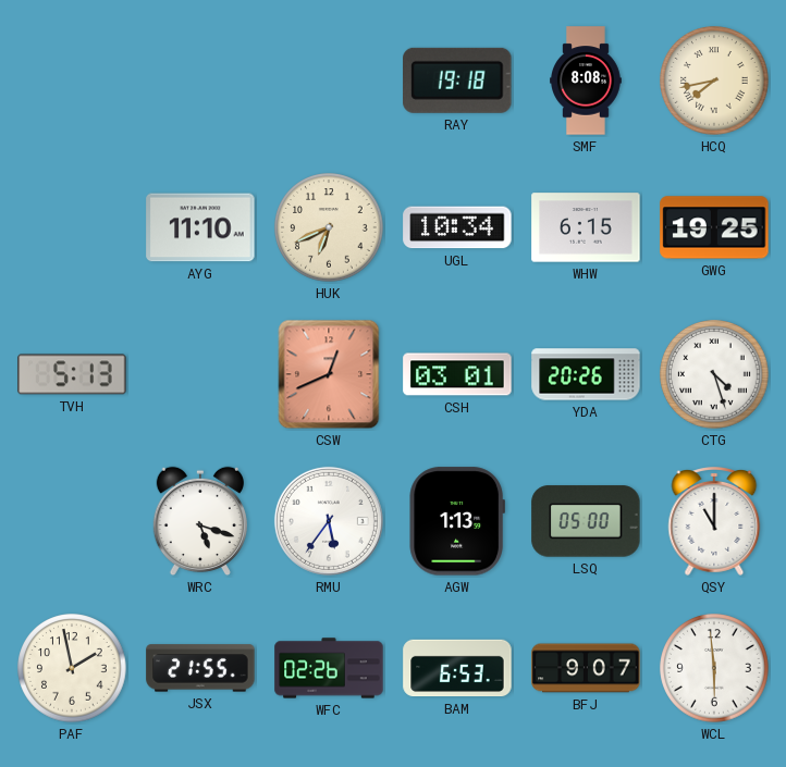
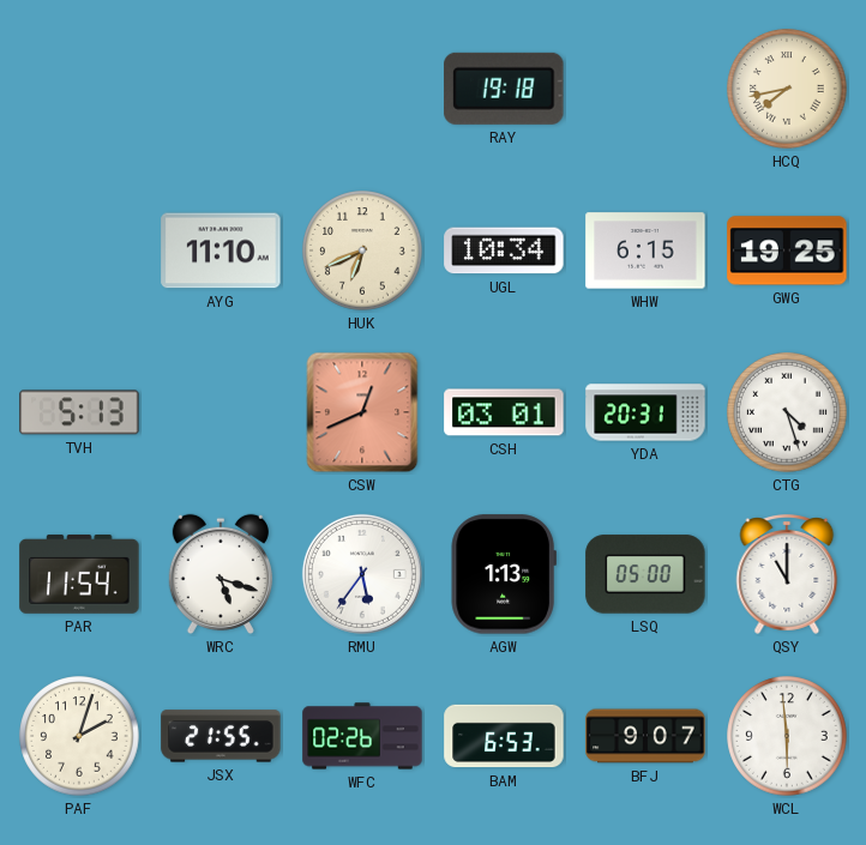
SMF: 8:08 -> none
YDA: 20:26 -> 20:31
PAR: none -> 11:54
PAF: 1:58 -> 2:03
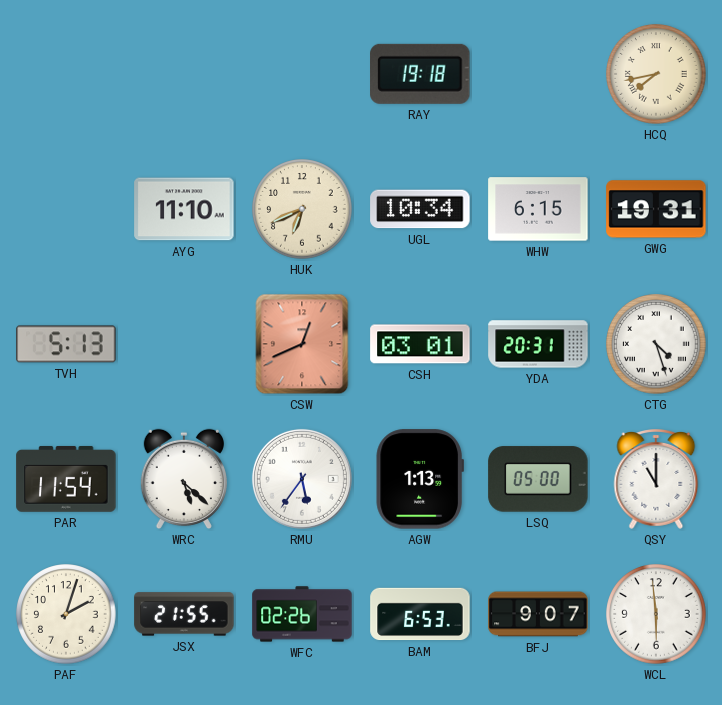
GWG: 19:25 -> 19:31
WRC: 5:18 -> 5:22
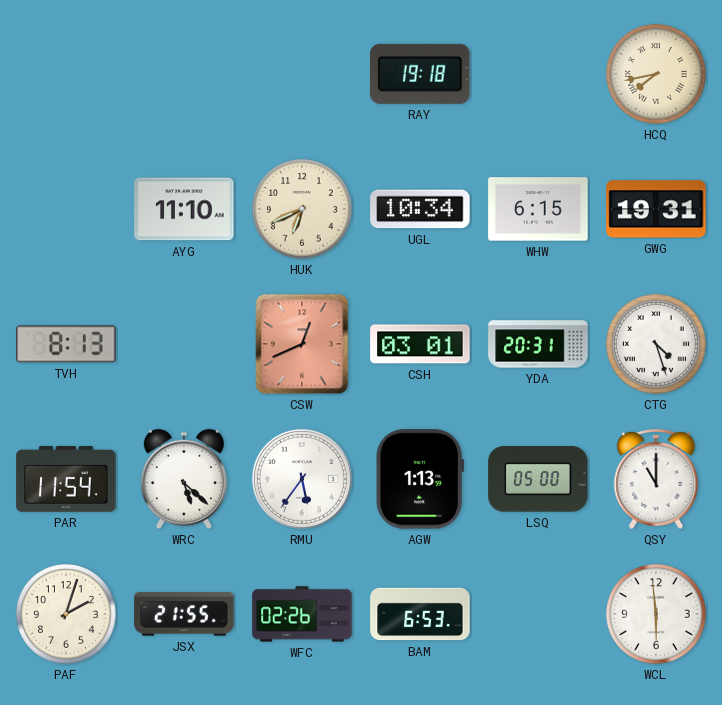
TVH: 5:13 -> 8:13
BFJ: 9:07 -> none
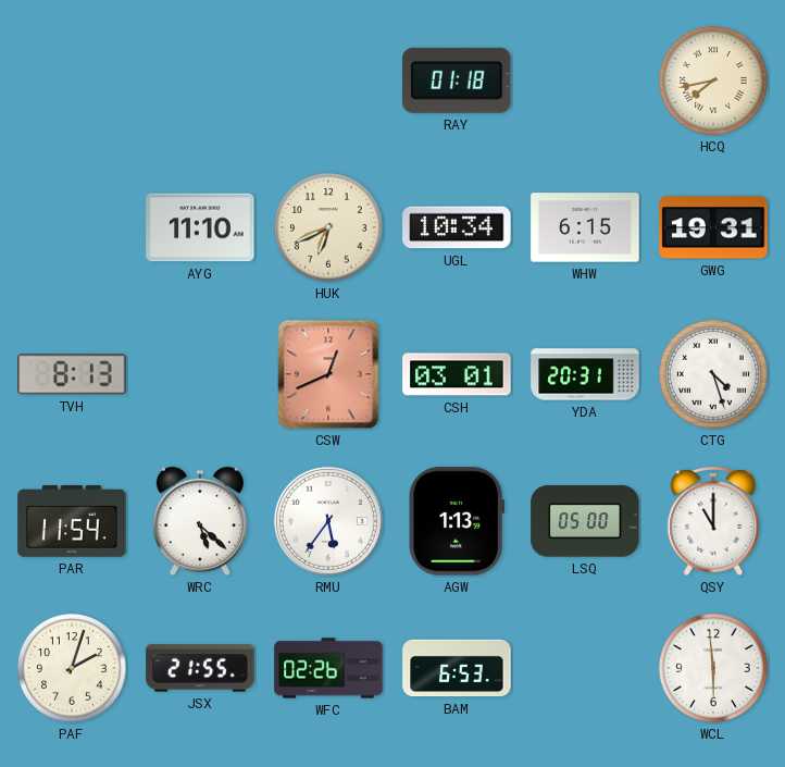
RAY: 19:18 -> 01:18
